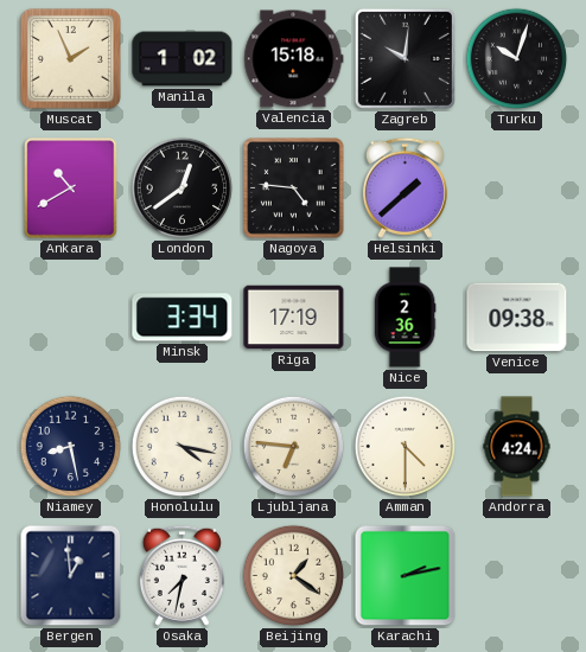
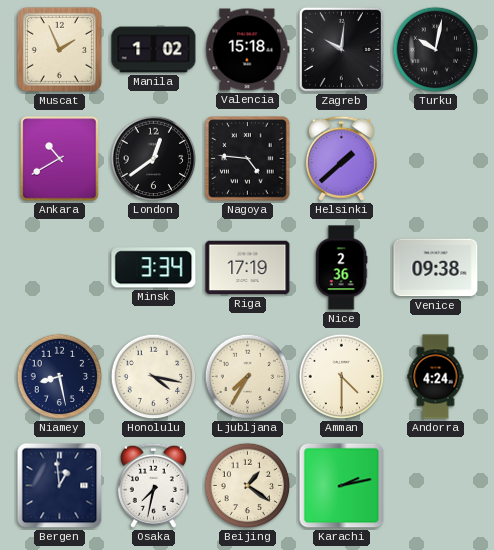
Turku: 10:03 -> 10:02
Ljubljana: 6:46 -> 7:35
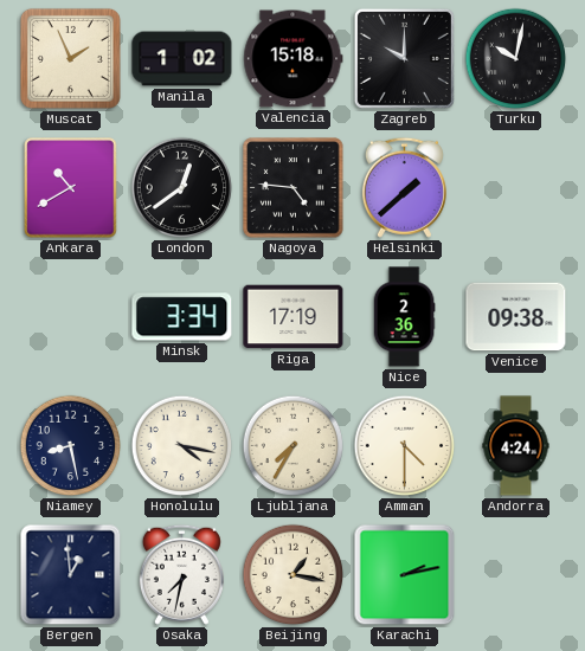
Zagreb: 10:01 -> 10:00
Beijing: 1:21 -> 1:17
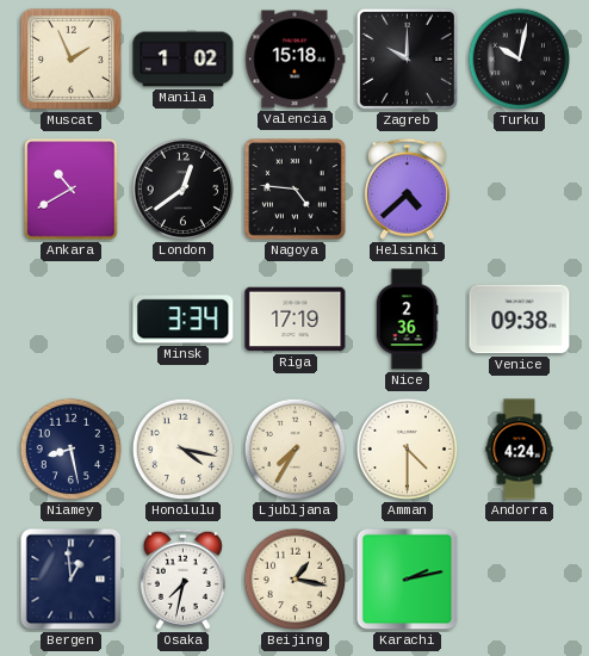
Helsinki: 1:38 -> 4:38
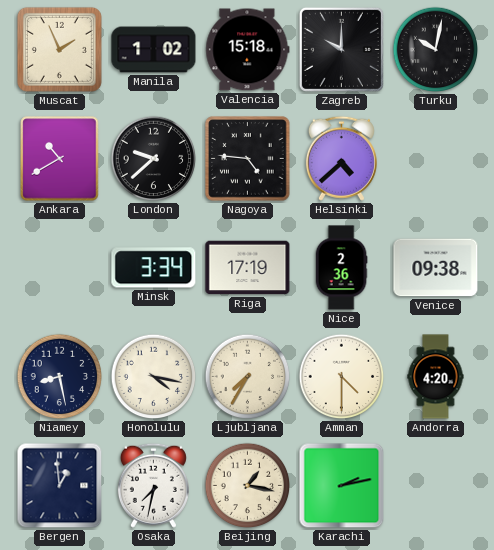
London: 12:39 -> 9:38
Andorra: 4:24 -> 4:20
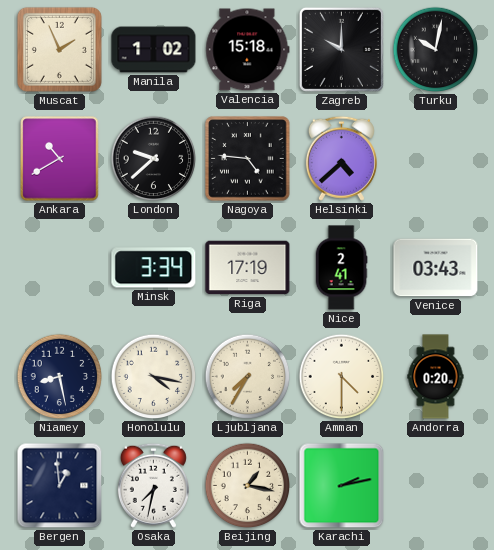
Nice: 2:36 -> 2:41
Venice: 09:38 -> 03:43
Andorra: 4:20 -> 0:20
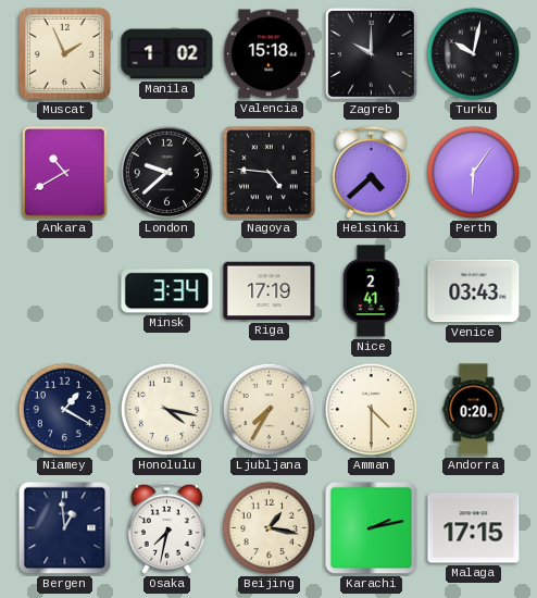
Perth: none -> 6:06
Niamey: 8:28 -> 1:20
Malaga: none -> 17:15
